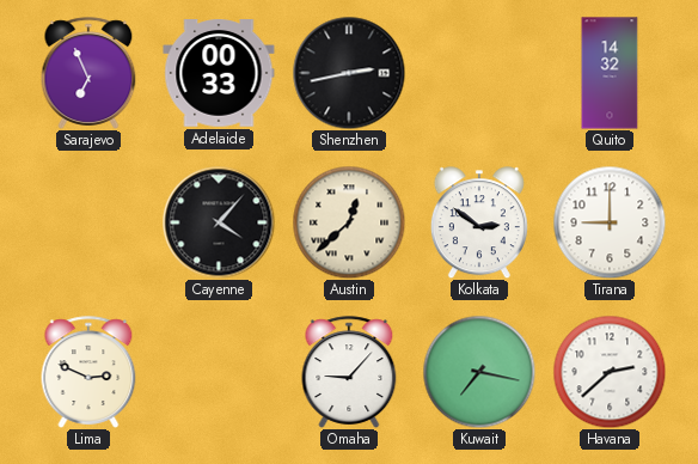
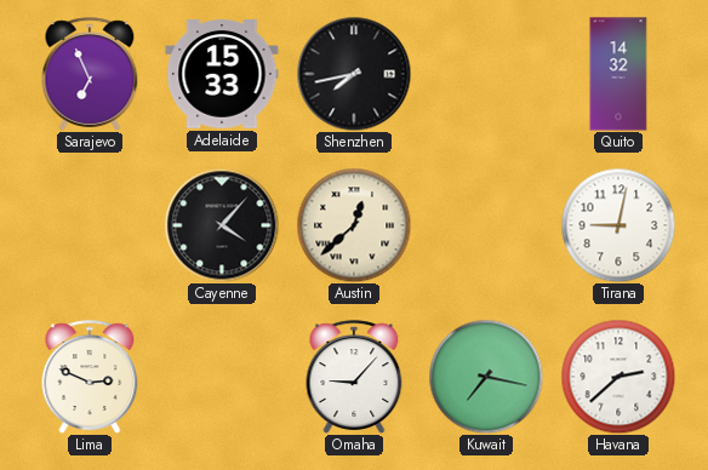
Adelaide: 00:33 -> 15:33
Shenzhen: 2:43 -> 7:43
Kolkata: 2:51 -> none
Tirana: 9:00 -> 9:02
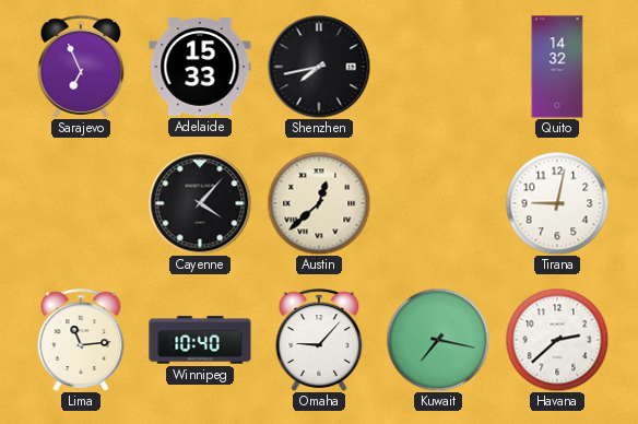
Lima: 2:49 -> 11:14
Winnipeg: none -> 10:40
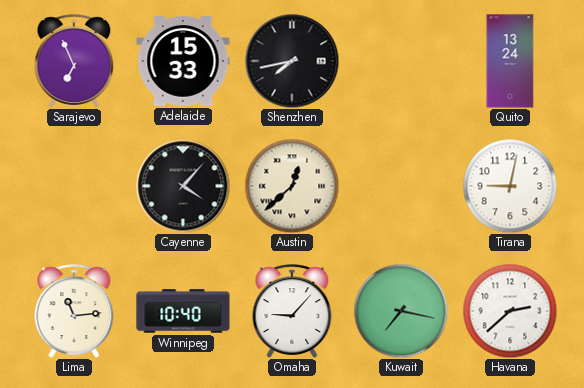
Quito: 14:32 -> 13:24
